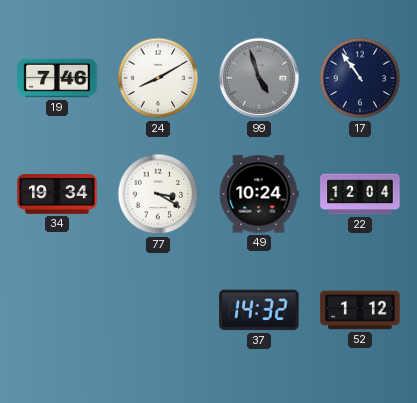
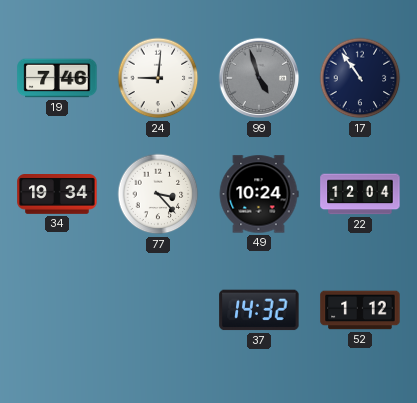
24: 8:10 -> 9:01
77: 3:20 -> 3:23
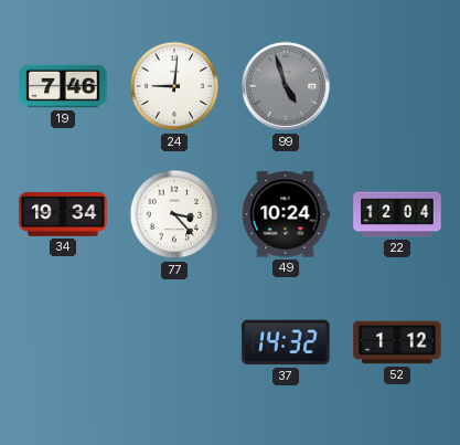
17: 10:54 -> none
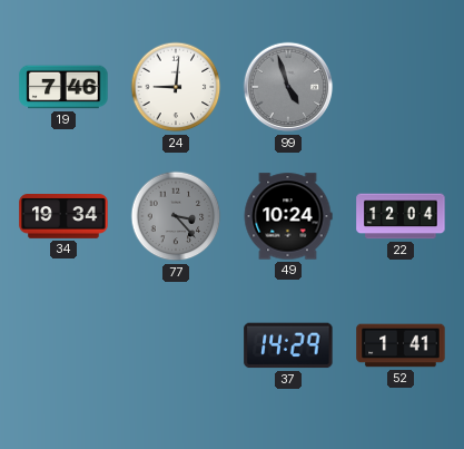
77 dial: white -> grey
37: 14:32 -> 14:29
52: 1:12 -> 1:41
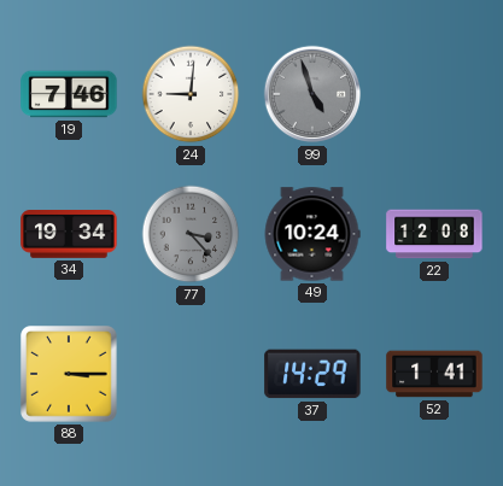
22: 12:04 -> 12:08
88: none -> 3:15
